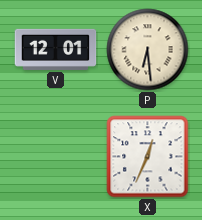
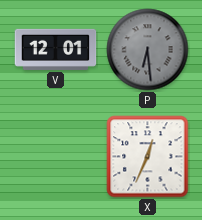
P dial: cream -> grey
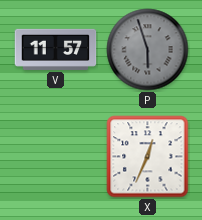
V: 12:01 -> 11:57
P: 6:29 -> 5:57
